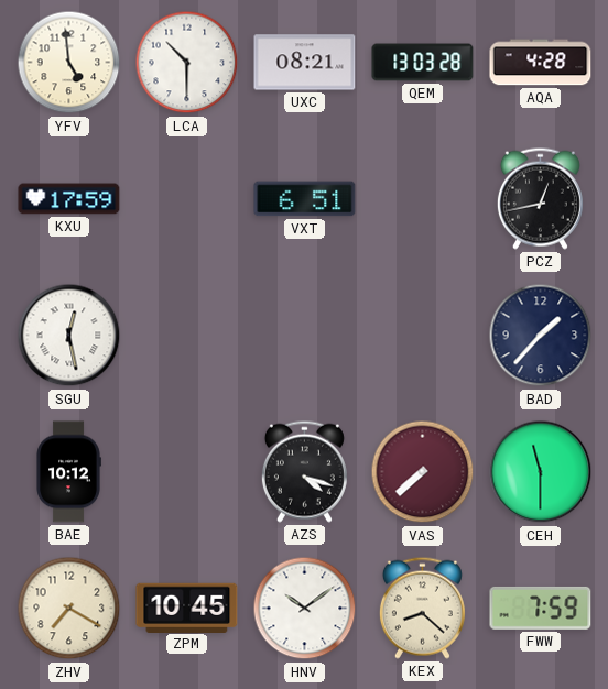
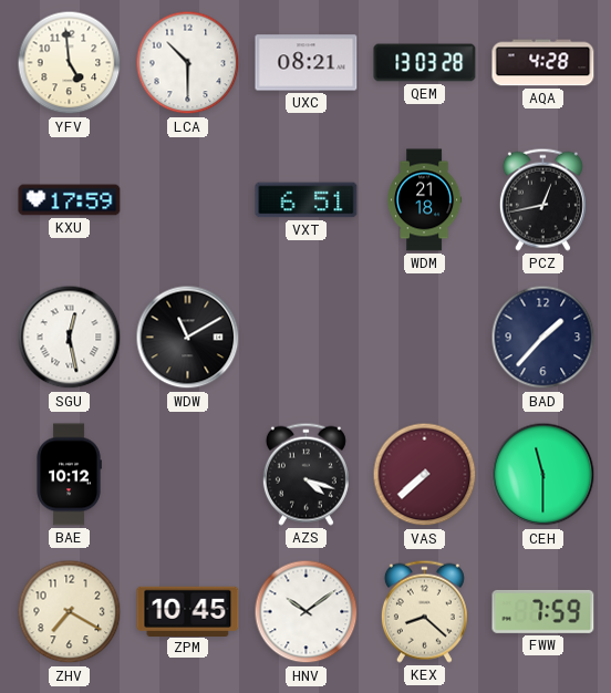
WDM: none -> 21:18
WDW: none -> 11:10
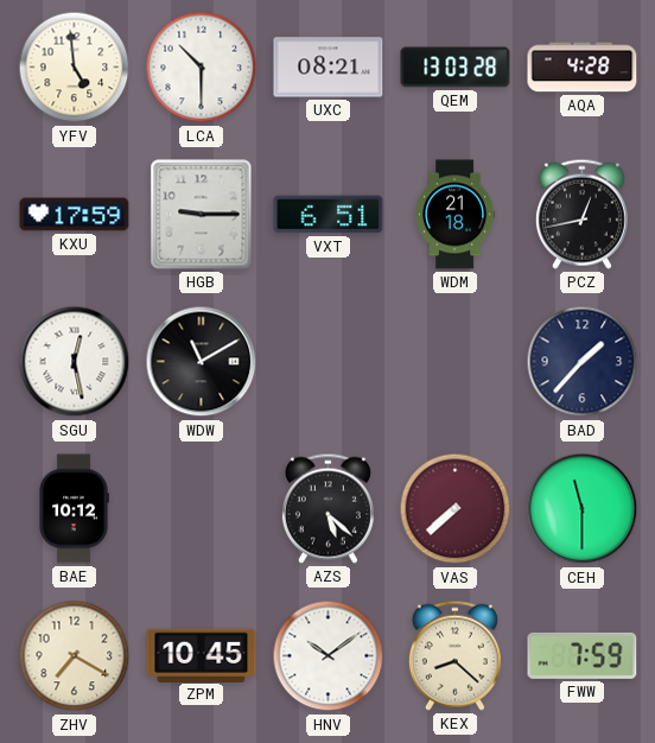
HGB: none -> 9:15
AZS: 4:18 -> 5:22
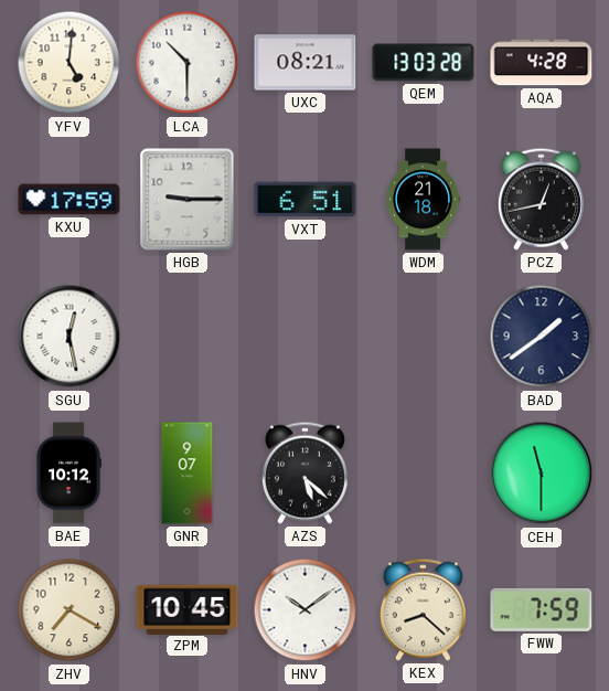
YFV: 4:59 -> 5:01
WDW: 11:10 -> none
BAD: 1:37 -> 1:39
GNR: none -> 9:07
VAS: 7:38 -> none
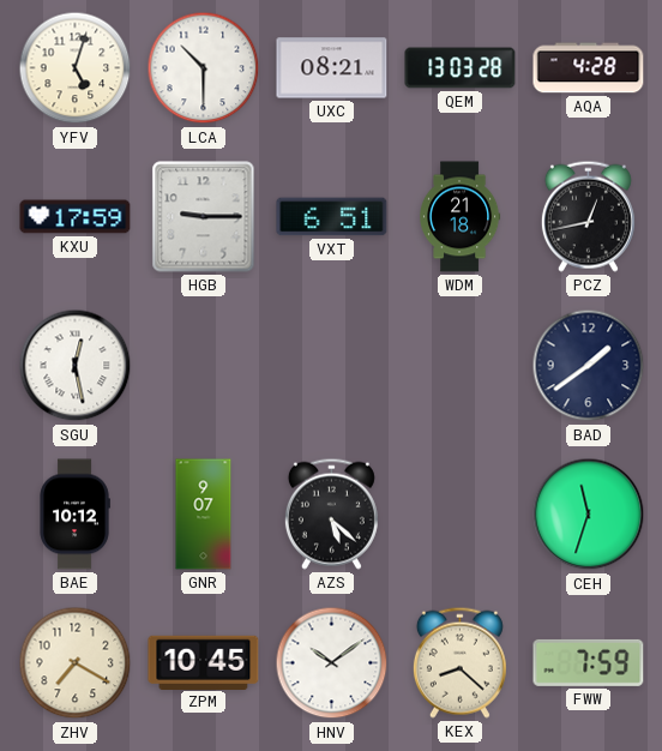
YFV: 5:01 -> 5:03
CEH: 11:30 -> 11:33
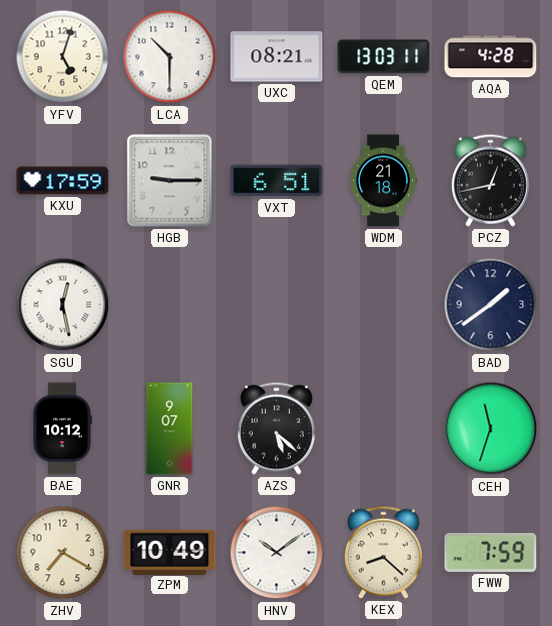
QEM: 13:03:28 -> 13:03:11
ZPM: 10:45 -> 10:49
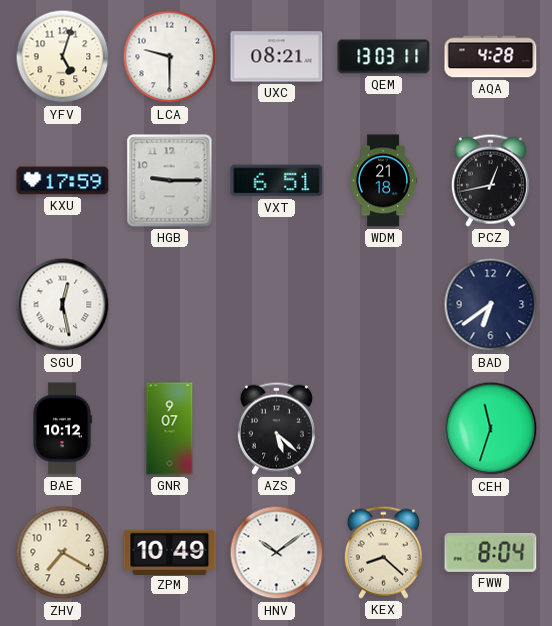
LCA: 10:30 -> 9:30
BAD: 1:39 -> 6:39
FWW: 7:59 -> 8:04
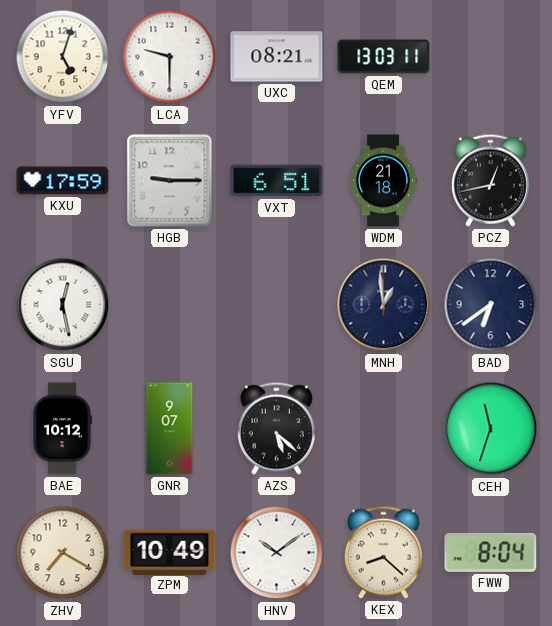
AQA: 4:28 -> none
MNH: none -> 12:59
